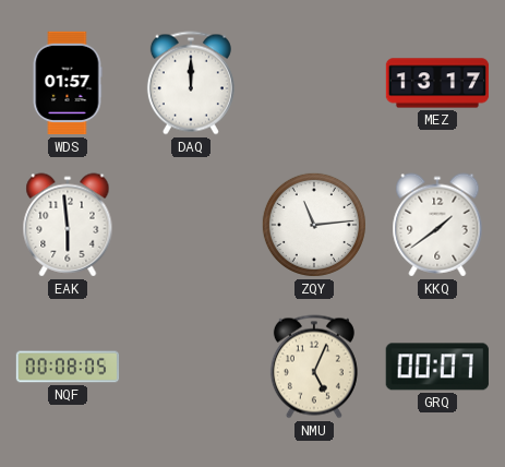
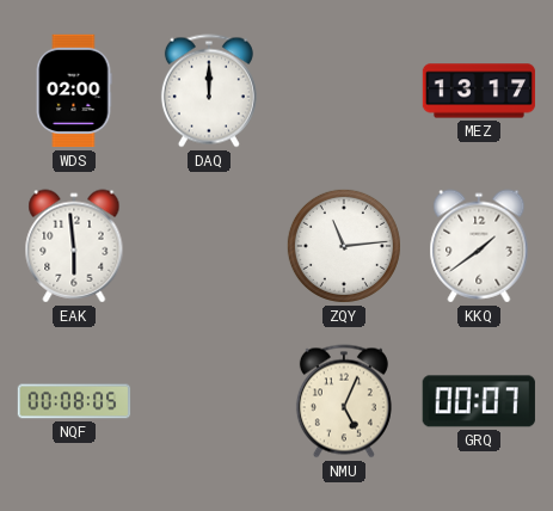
WDS: 01:57 -> 02:00
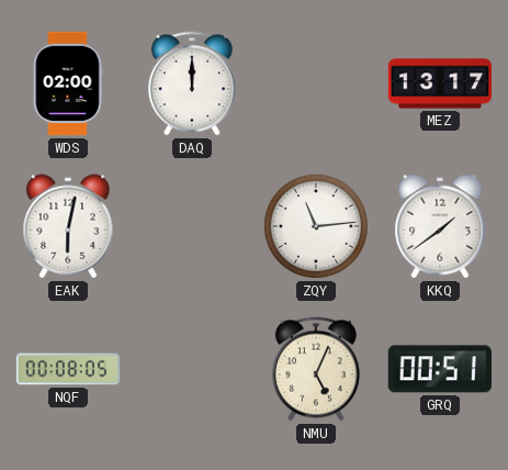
EAK: 5:59 -> 6:02
GRQ: 00:07 -> 00:51
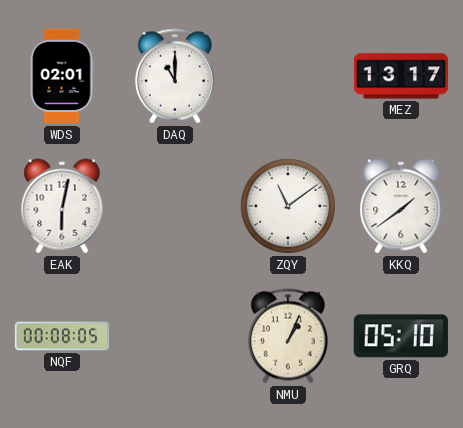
WDS: 02:00 -> 02:01
DAQ: 12:00 -> 11:00
ZQY: 11:14 -> 11:09
NMU: 5:04 -> 1:04
GRQ: 00:51 -> 05:10
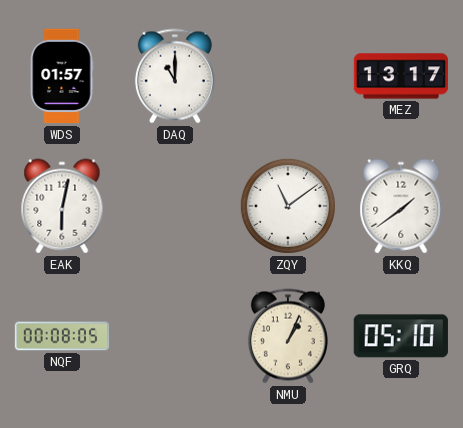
WDS: 02:01 -> 01:57
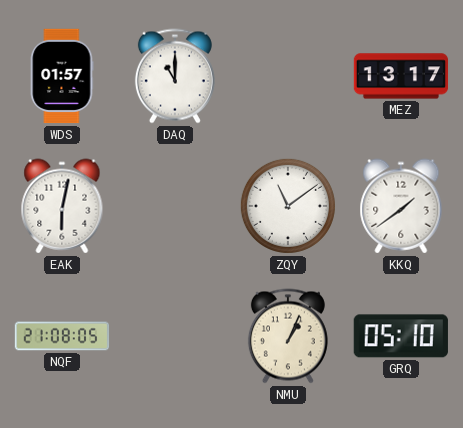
NQF: 00:08 -> 21:08
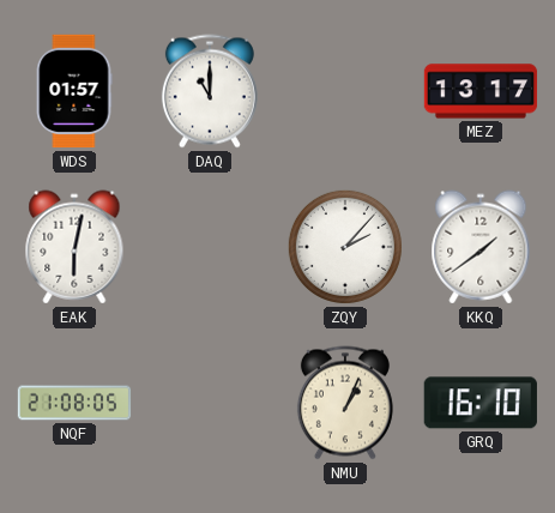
ZQY: 11:09 -> 2:07
GRQ: 05:10 -> 16:10
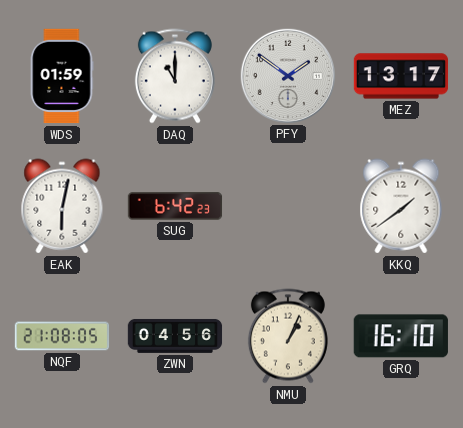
WDS: 01:57 -> 01:59
PFY: none -> 1:51
SUG: none -> 6:42
ZQY: 2:07 -> none
ZWN: none -> 04:56
